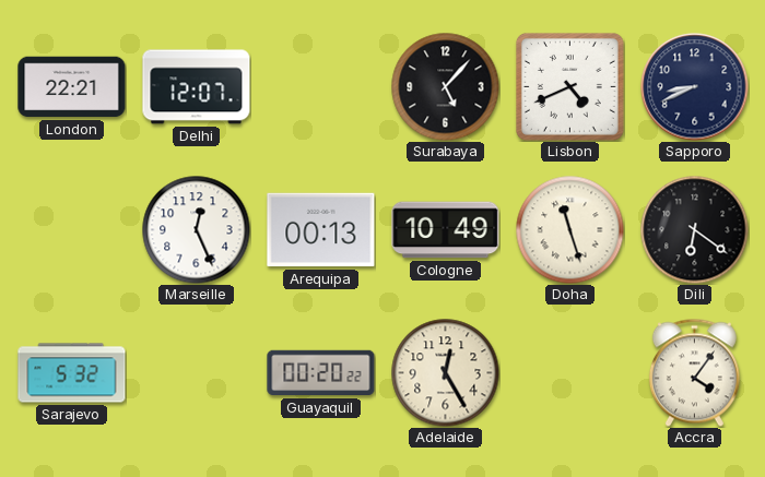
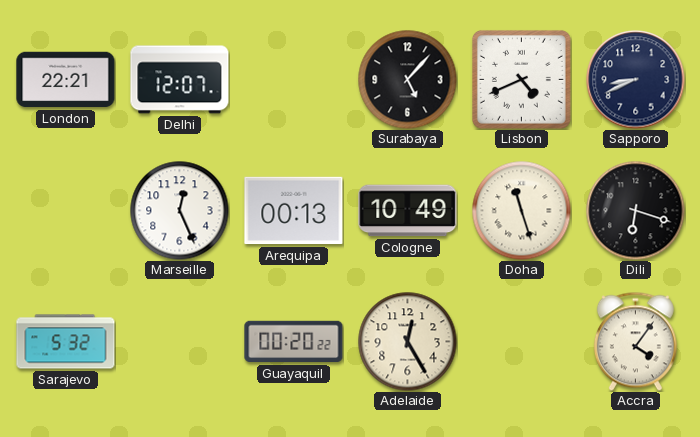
Dili: 6:21 -> 6:18
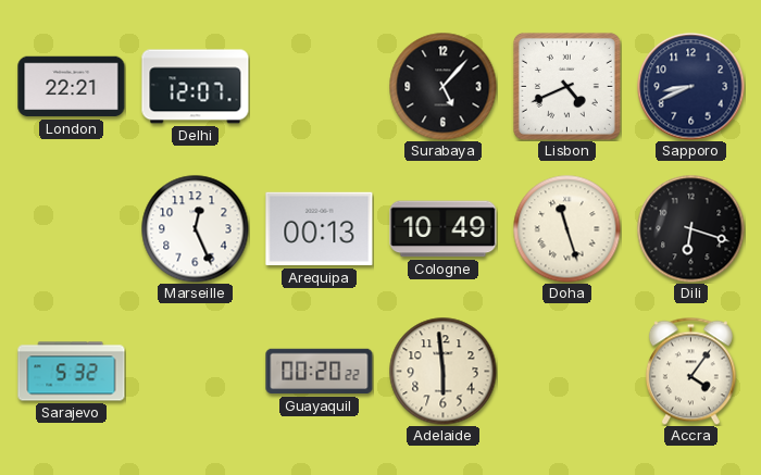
Adelaide: 12:25 -> 5:59
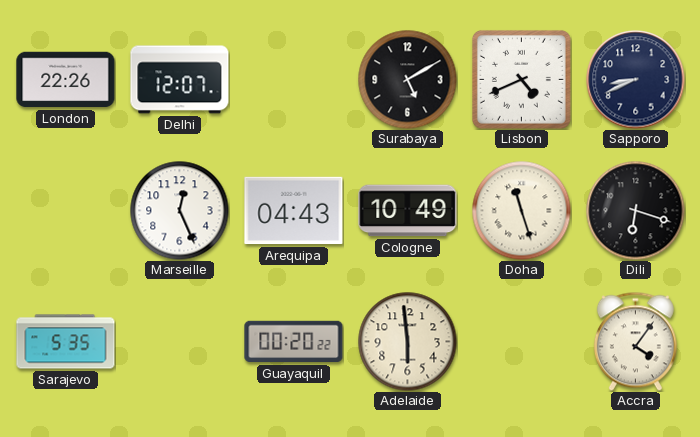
London: 22:21 -> 22:26
Surabaya: 5:07 -> 5:10
Arequipa: 00:13 -> 04:43
Sarajevo: 5:32 -> 5:35
